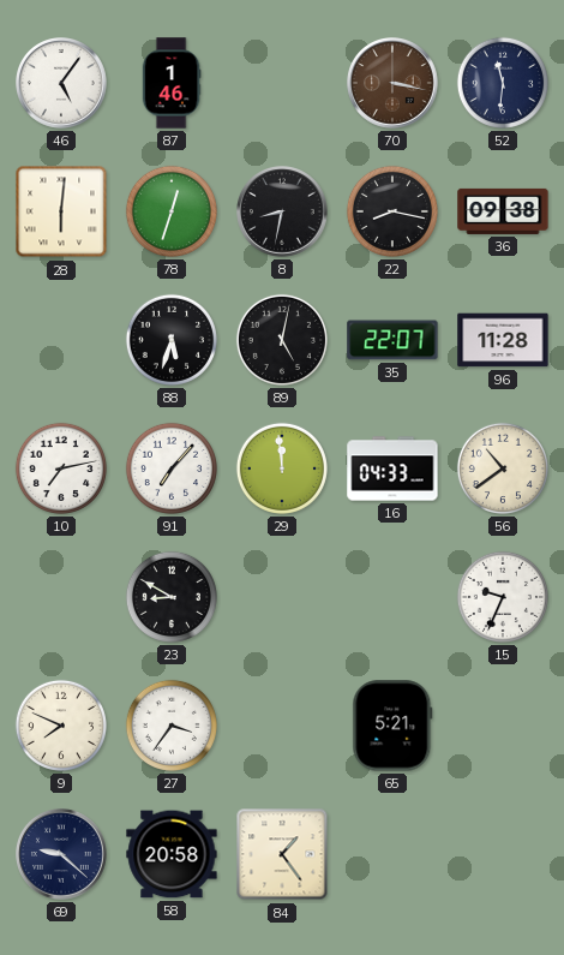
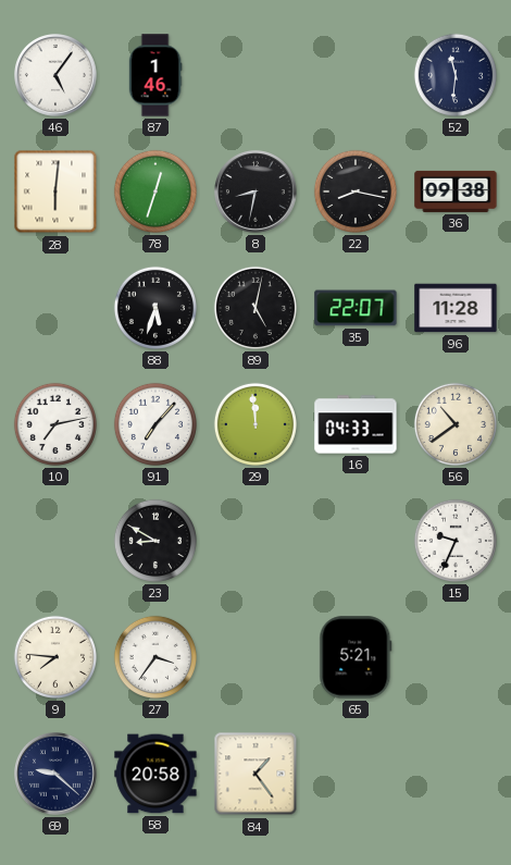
70: 3:17 -> none
9: 7:49 -> 7:46
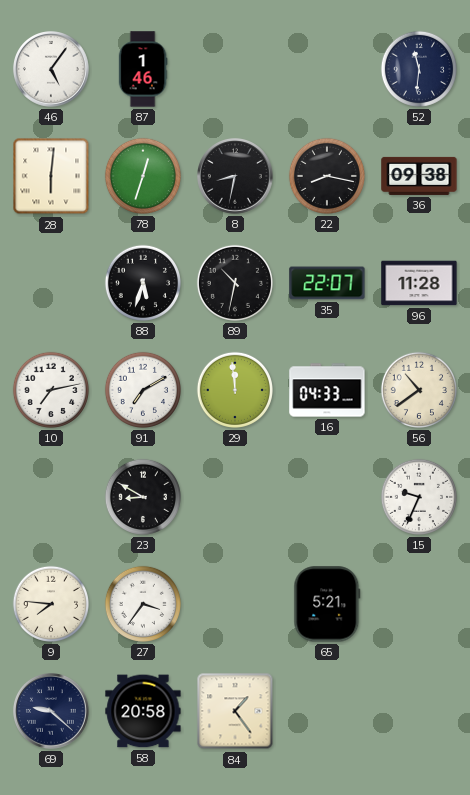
89: 5:02 -> 10:32
91: 7:07 -> 7:10
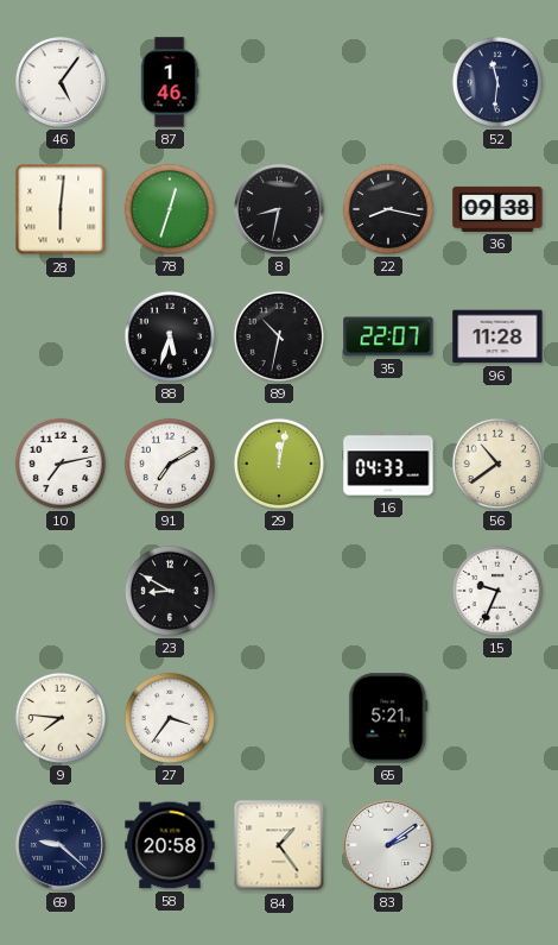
29: 11:59 -> 12:02
83: none -> 2:09
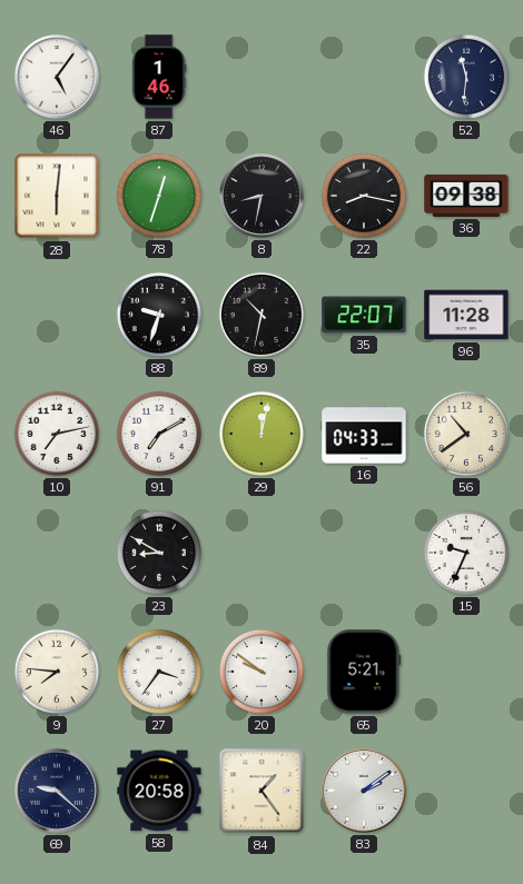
88: 5:33 -> 9:33
20: none -> 9:51
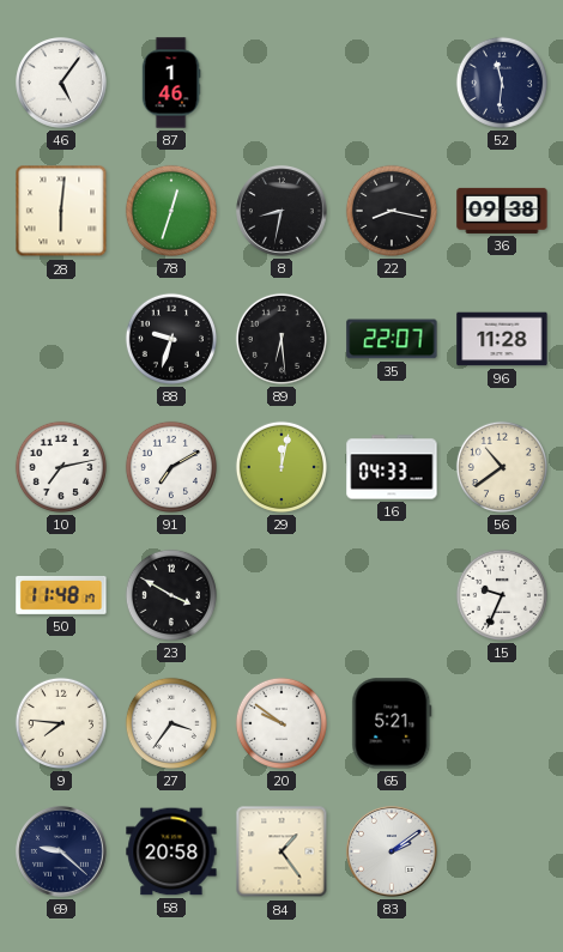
89: 10:32 -> 6:29
50: none -> 11:48
23: 8:50 -> 3:50
